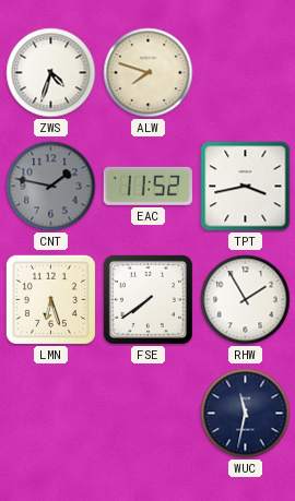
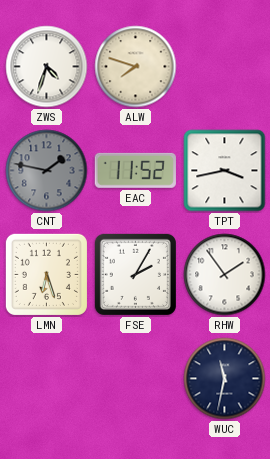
FSE: 7:39 -> 2:05
RHW: 1:55 -> 1:54
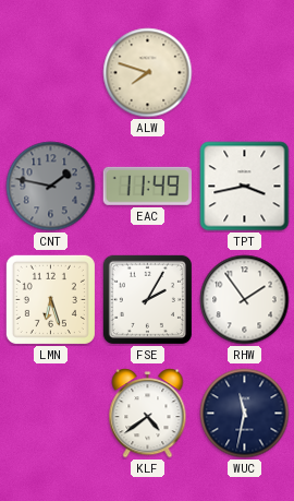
ZWS: 4:33 -> none
EAC: 11:52 -> 11:49
KLF: none -> 4:39
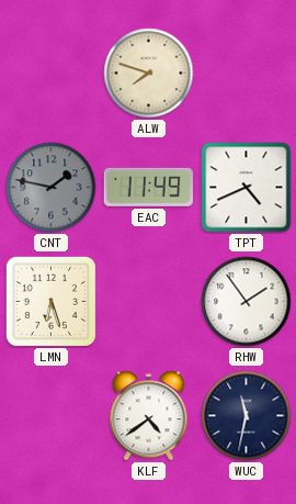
TPT: 3:43 -> 4:41
FSE: 2:05 -> none
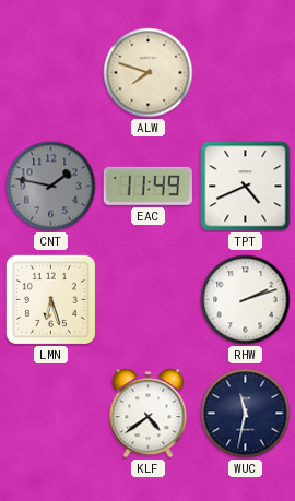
RHW: 1:54 -> 2:12
